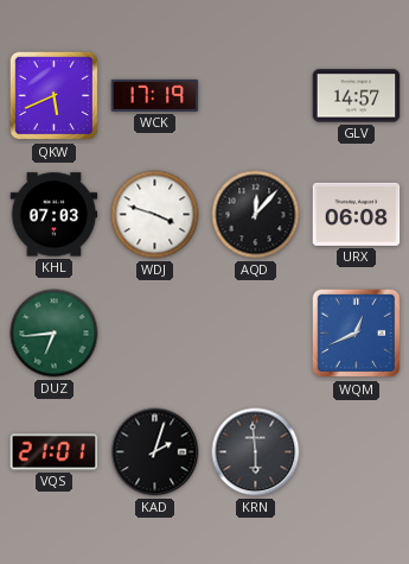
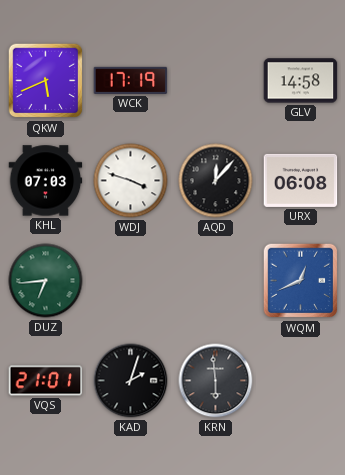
GLV: 14:57 -> 14:58
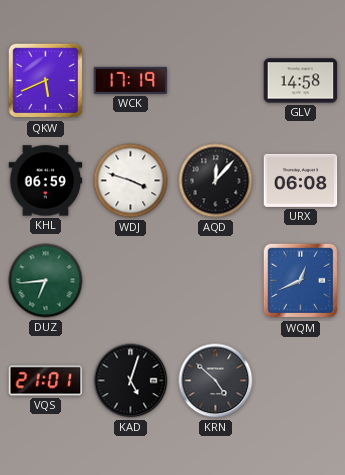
KHL: 07:03 -> 06:59
KAD: 2:03 -> 5:03
KRN: 5:59 -> 4:52
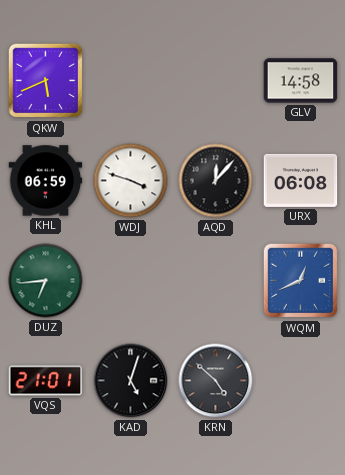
WCK: 17:19 -> none
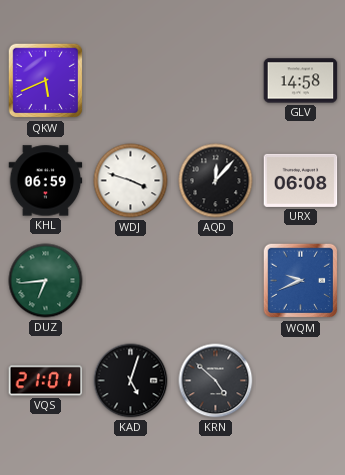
WQM: 12:41 -> 9:41
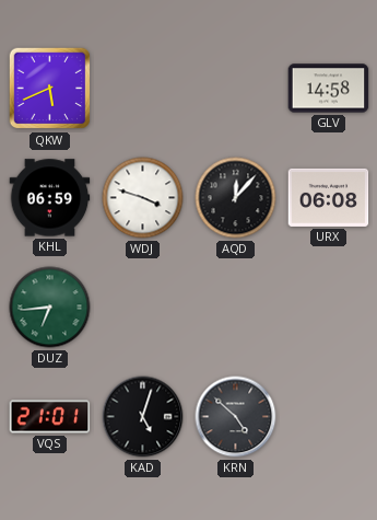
WQM: 9:41 -> none
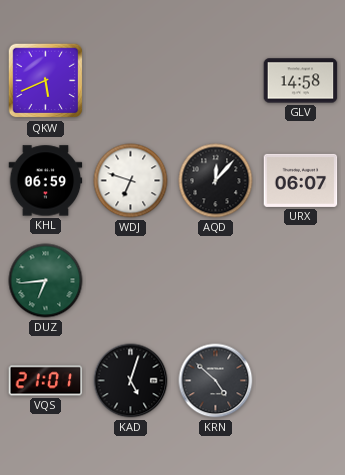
WDJ: 3:48 -> 6:48
URX: 06:08 -> 06:07
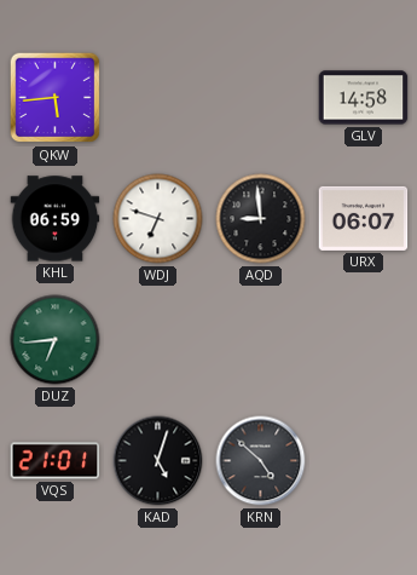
QKW: 5:41 -> 5:44
AQD: 12:07 -> 8:59
